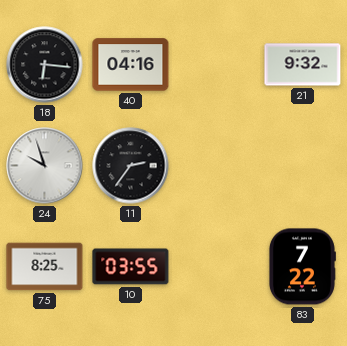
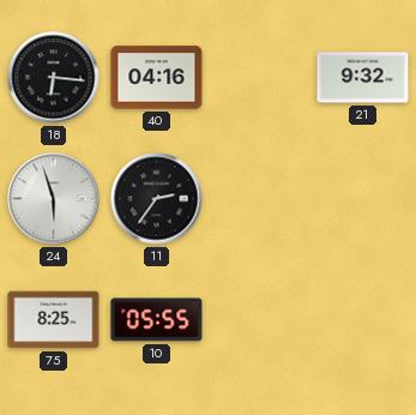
24: 9:57 -> 5:57
10: 03:55 -> 05:55
83: 7:22 -> none
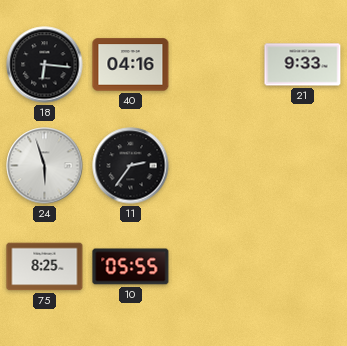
21: 9:32 -> 9:33
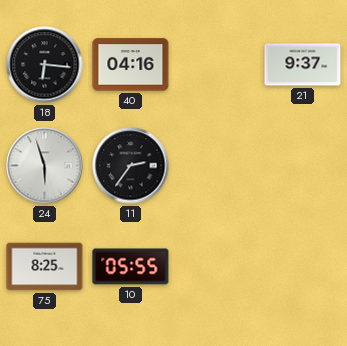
21: 9:33 -> 9:37
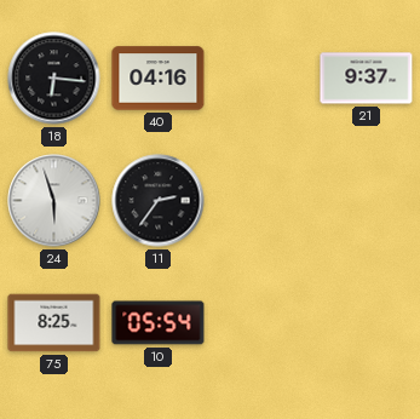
10: 05:55 -> 05:54
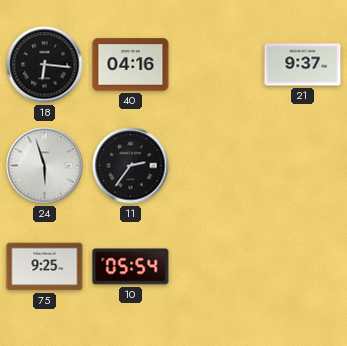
75: 8:25 -> 9:25
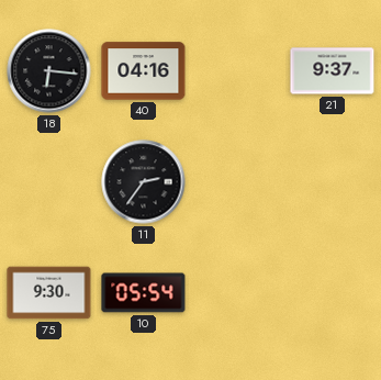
24: 5:57 -> none
75: 9:25 -> 9:30
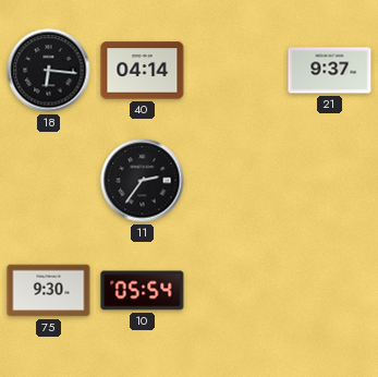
40: 04:16 -> 04:14
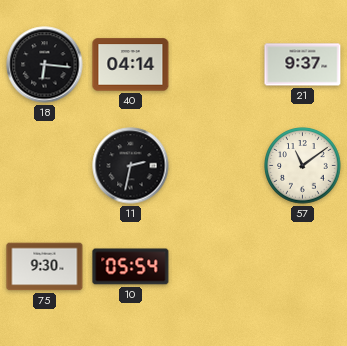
11: 2:36 -> 2:32
57: none -> 11:09
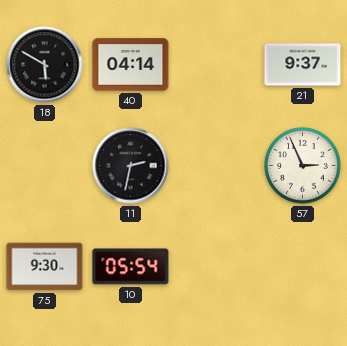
18: 6:16 -> 5:50
57: 11:09 -> 2:56
